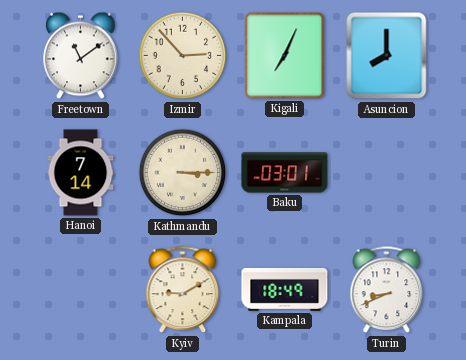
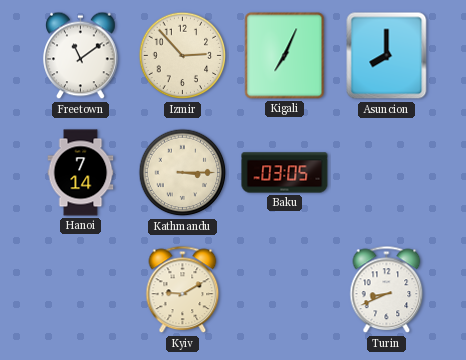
Baku: 03:01 -> 03:05
Kampala: 18:49 -> none
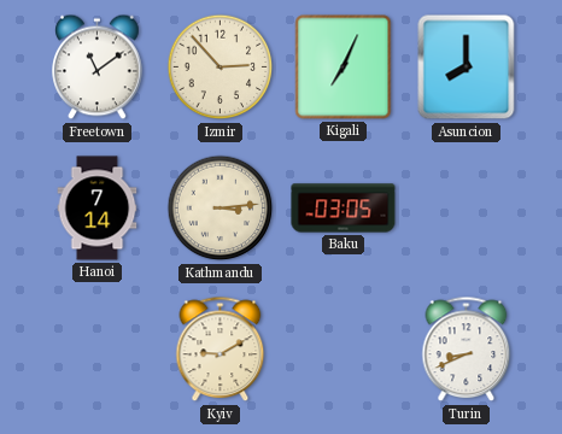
Kathmandu: 3:15 -> 3:14
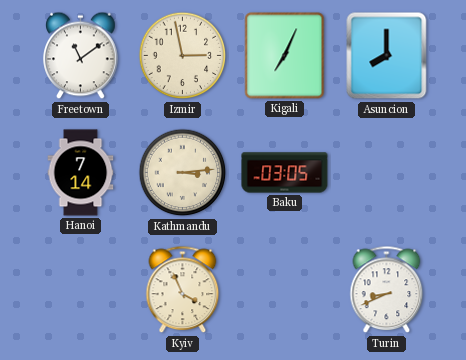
Izmir: 2:53 -> 2:58
Kyiv: 9:10 -> 3:56
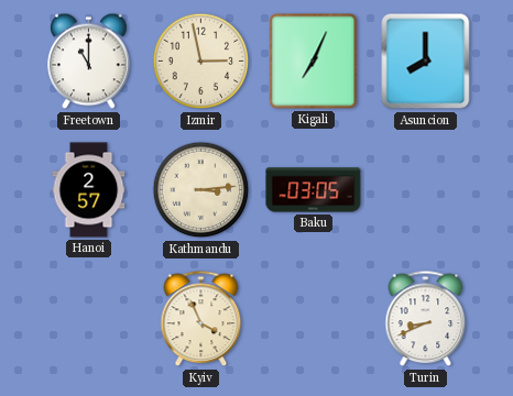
Freetown: 11:09 -> 11:00
Hanoi: 7:14 -> 2:57
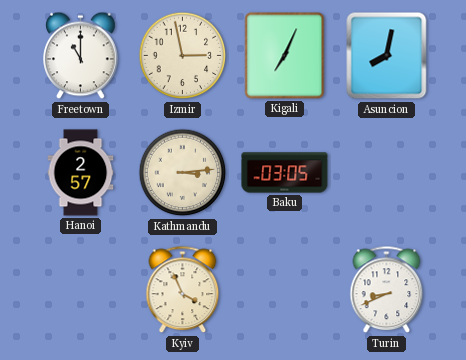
Asuncion: 8:00 -> 8:02
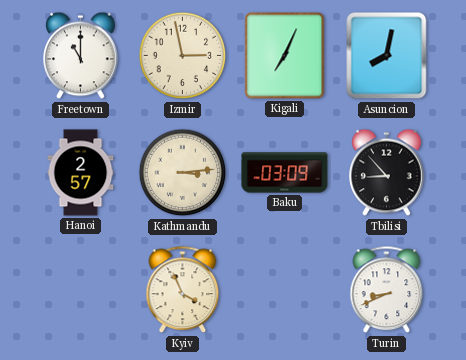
Baku: 03:05 -> 03:09
Tbilisi: none -> 8:53
